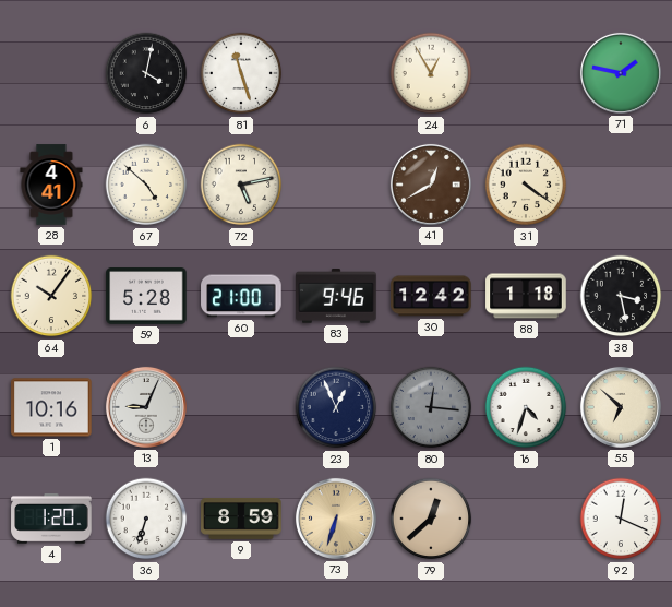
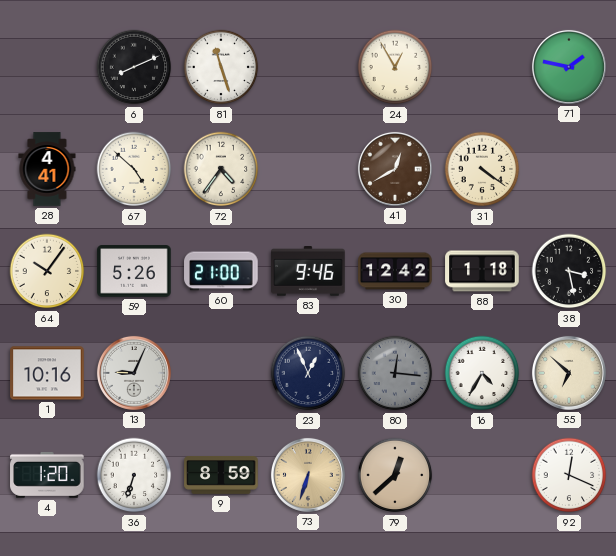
6: 4:02 -> 8:11
72: 5:13 -> 4:36
59: 5:28 -> 5:26
16: 4:33 -> 4:35
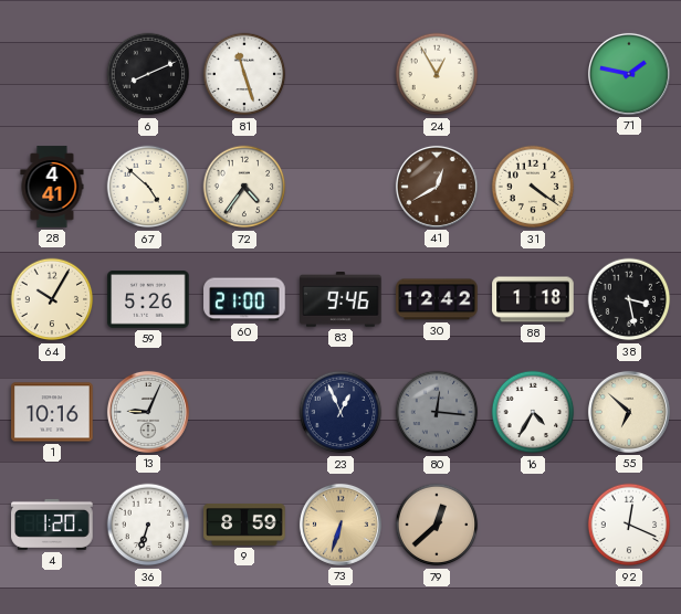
64: 10:06 -> 10:05
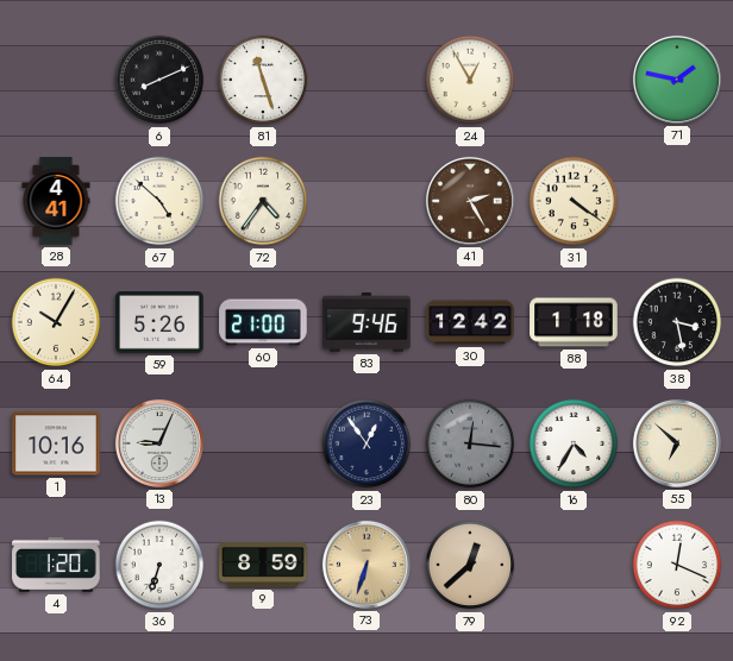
41: 12:40 -> 2:25
23: 12:56 -> 12:54
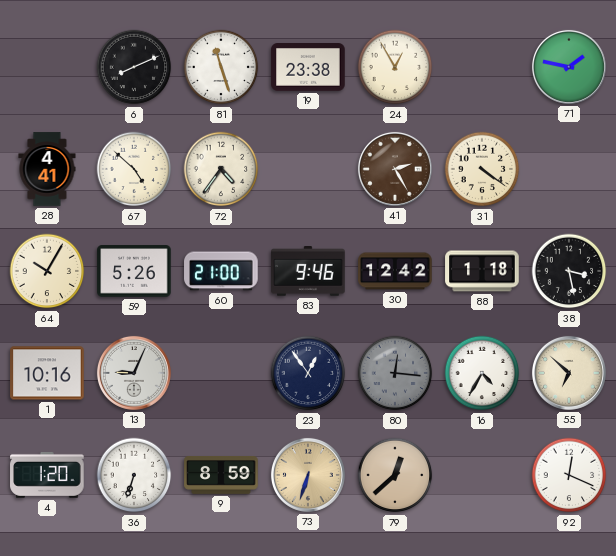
19: none -> 23:38
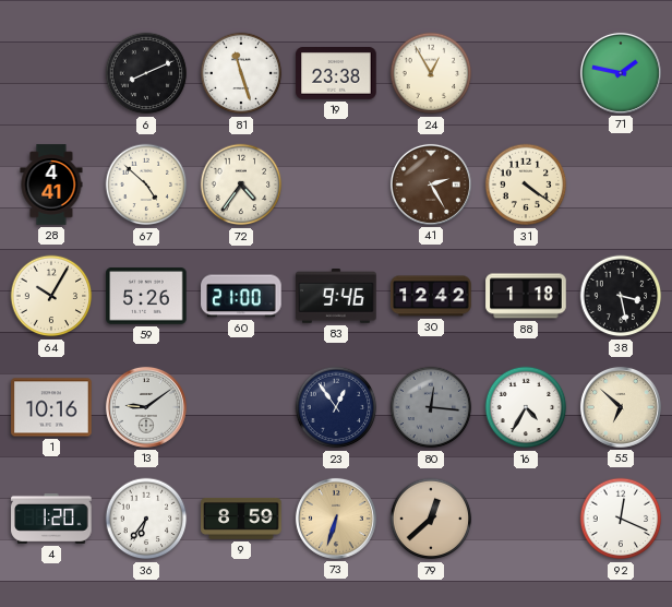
13: 9:04 -> 9:09
36: 6:33 -> 6:36
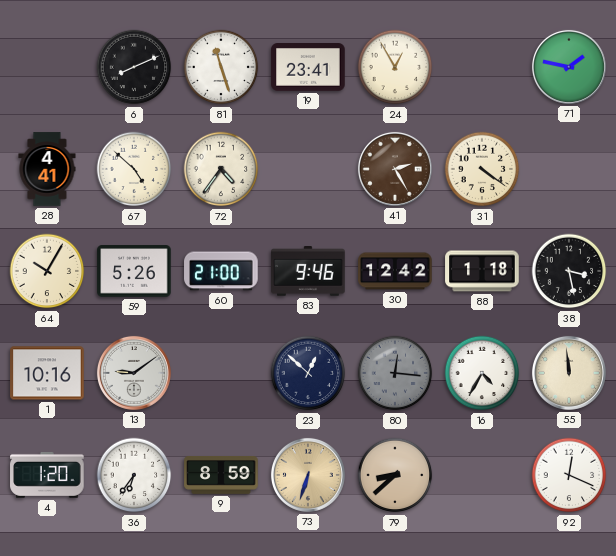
19: 23:38 -> 23:41
23: 12:54 -> 12:52
55: 6:52 -> 11:59
79: 12:38 -> 8:38
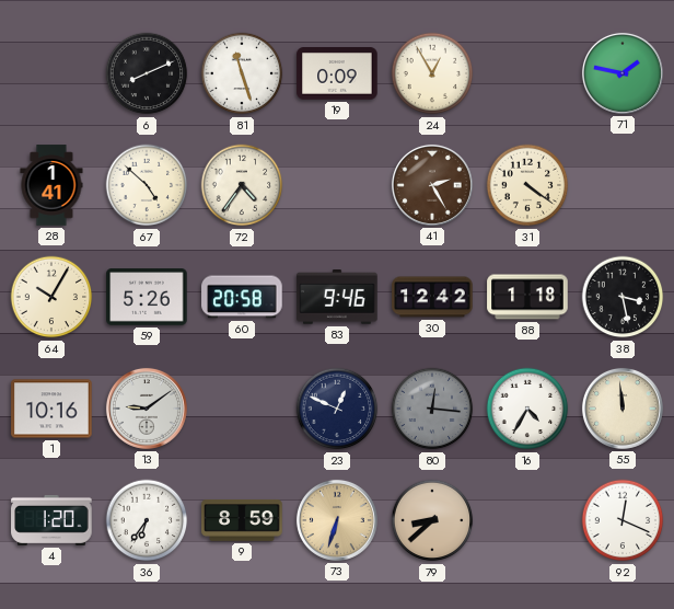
19: 23:41 -> 0:09
28: 4:41 -> 1:41
60: 21:00 -> 20:58
23: 12:52 -> 12:49
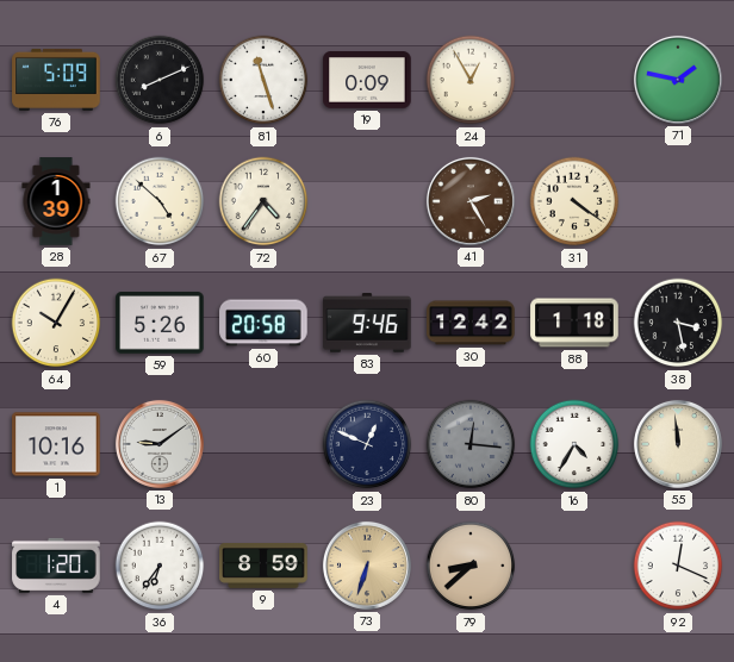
76: none -> 5:09
28: 1:41 -> 1:39
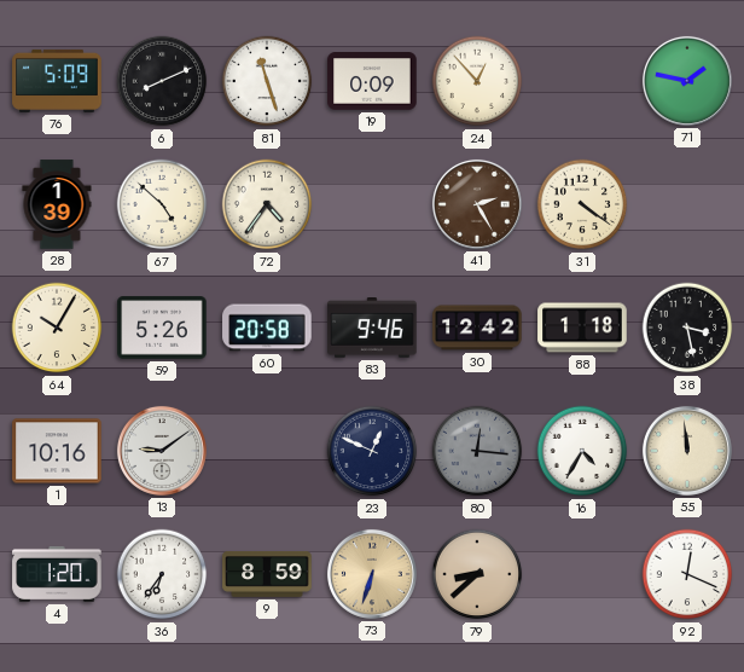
24: 12:55 -> 12:53
